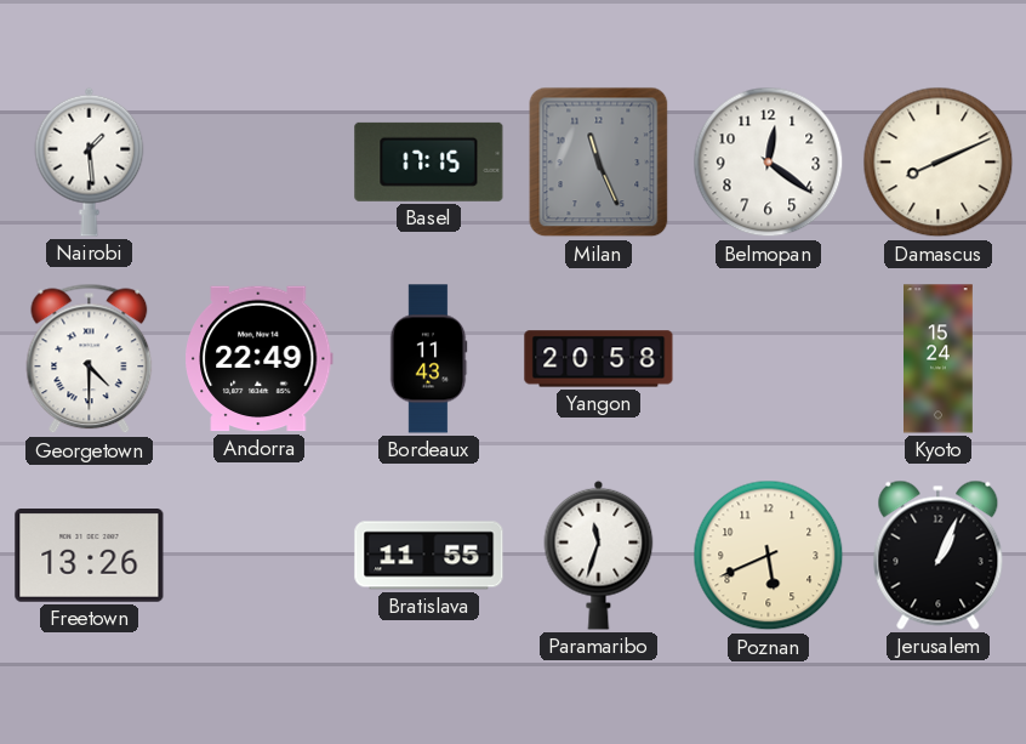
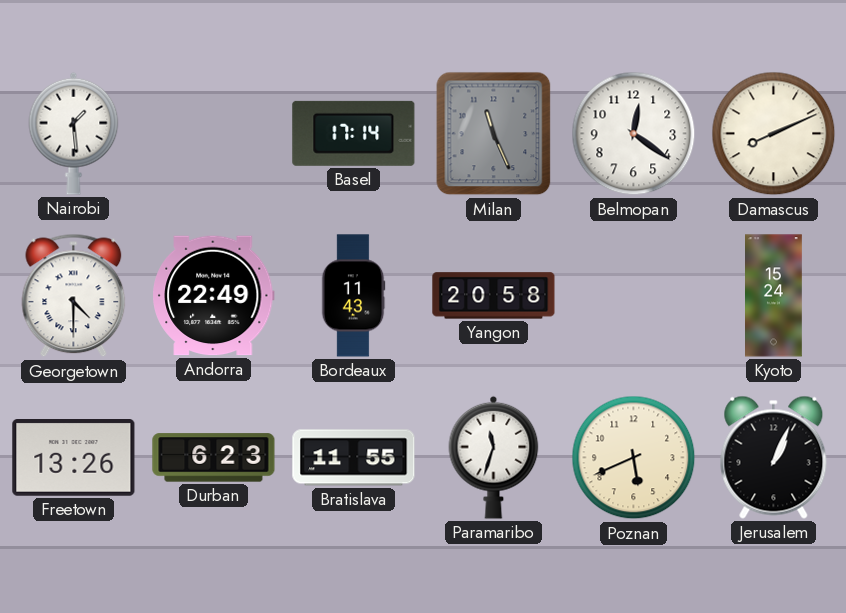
Basel: 17:15 -> 17:14
Durban: none -> 6:23
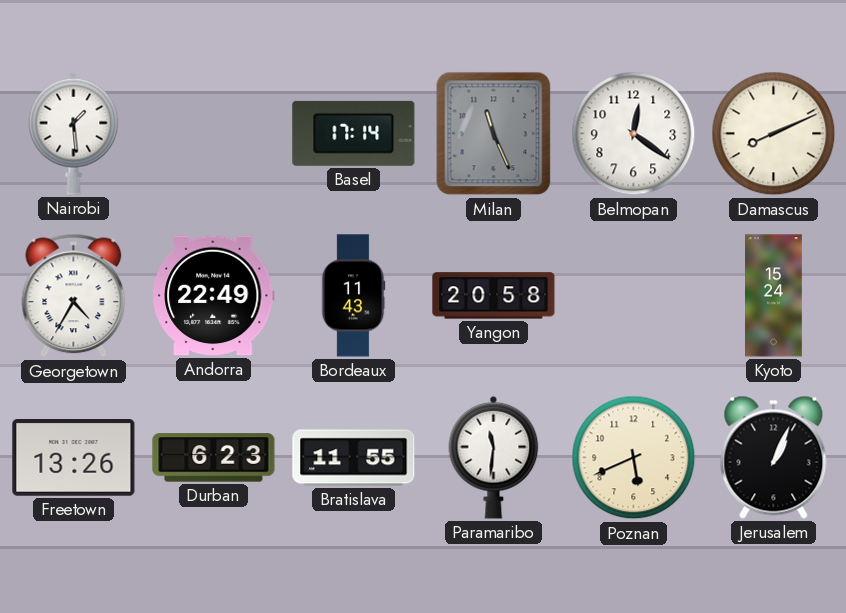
Georgetown: 4:30 -> 4:35
Paramaribo: 11:33 -> 11:31
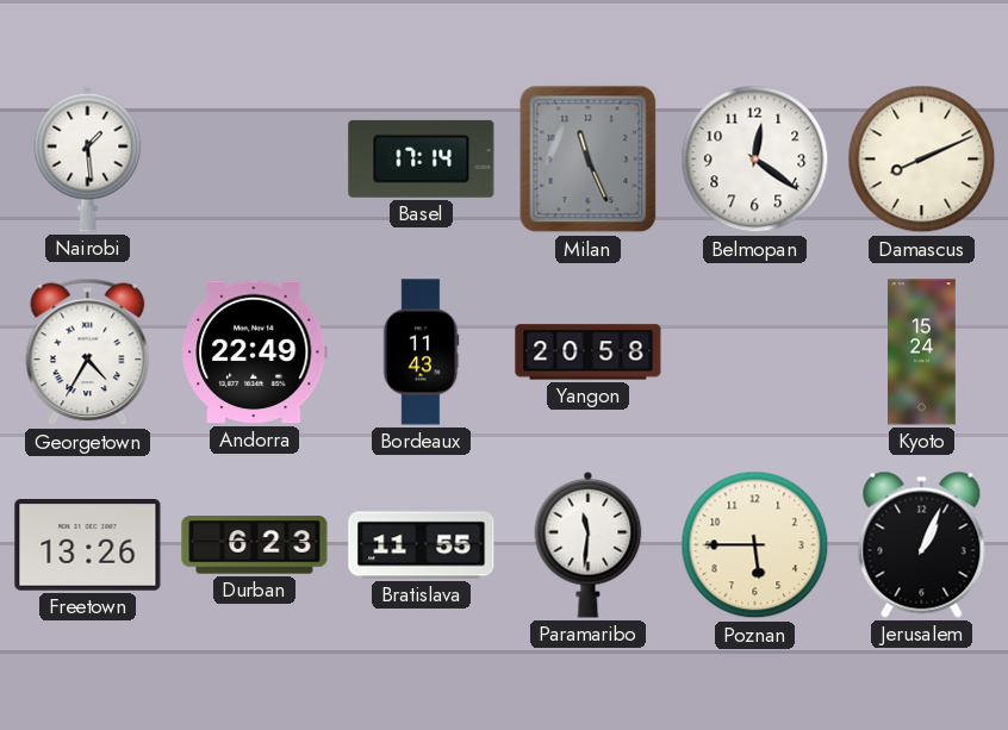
Poznan: 5:41 -> 5:45
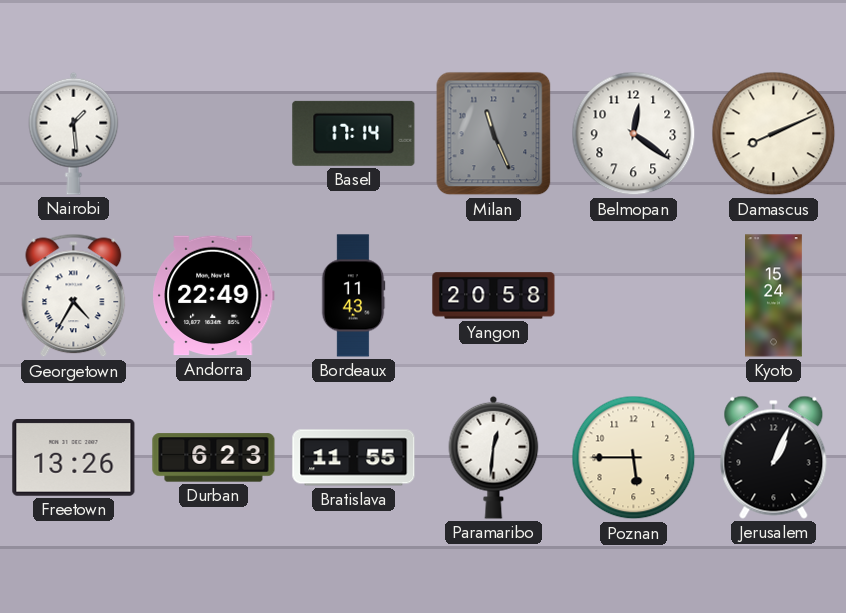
Paramaribo: 11:31 -> 12:31
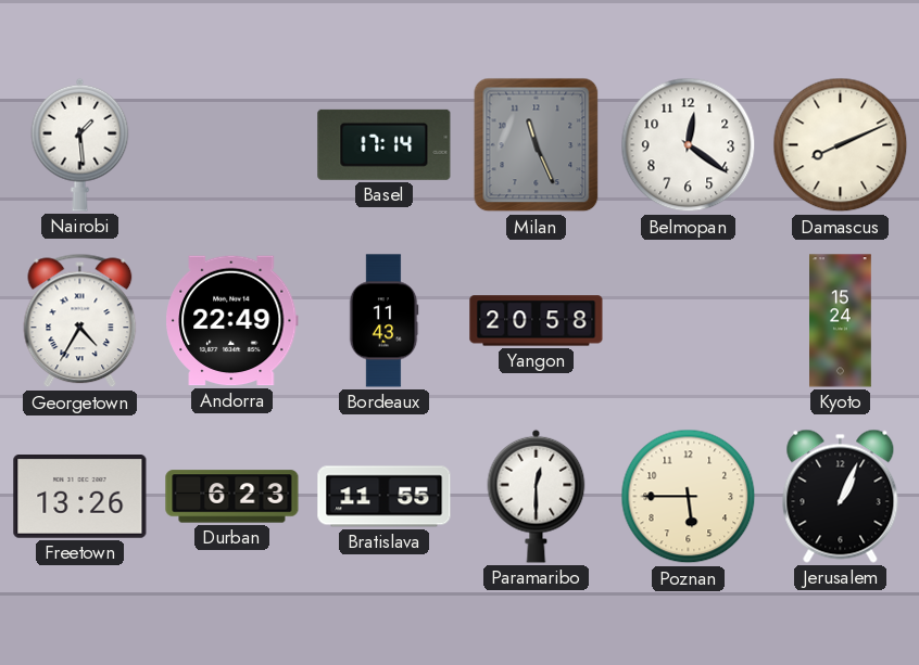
Paramaribo: 12:31 -> 12:30
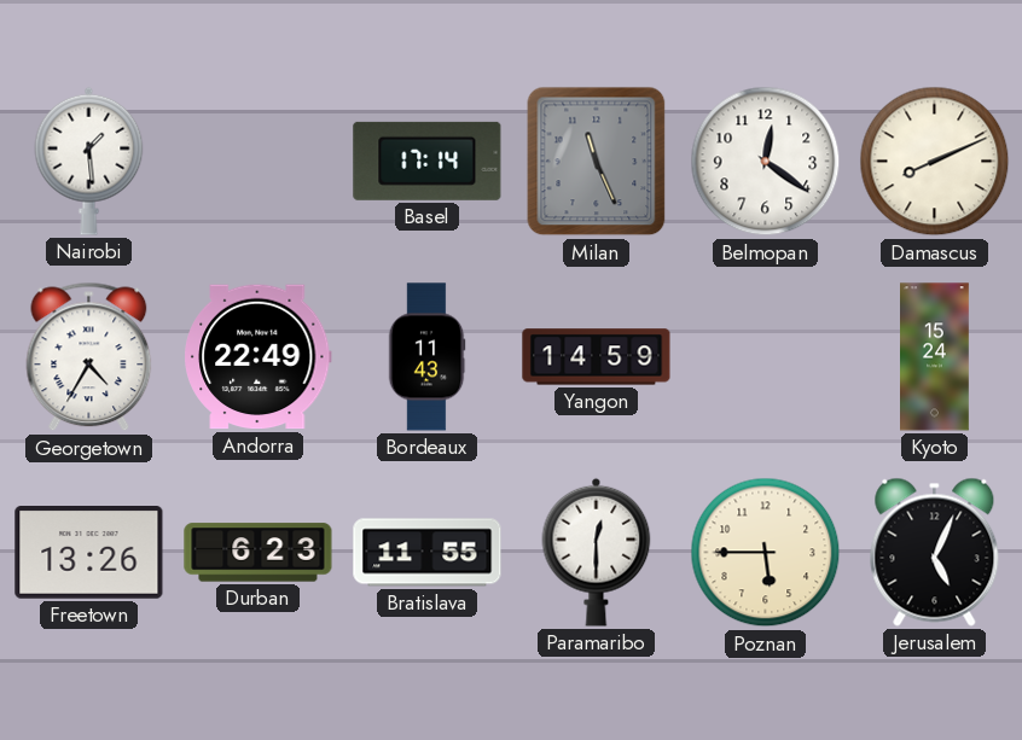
Yangon: 20:58 -> 14:59
Jerusalem: 1:04 -> 5:04
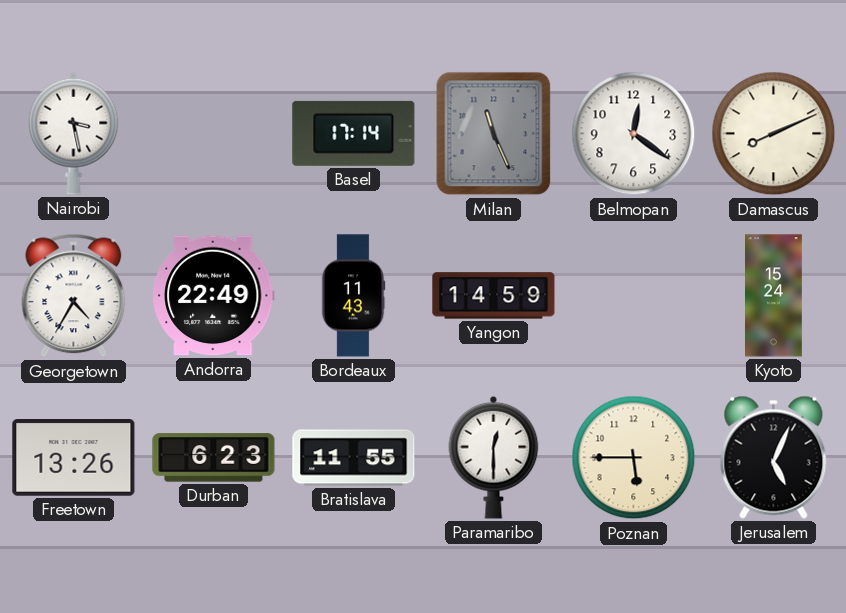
Nairobi: 1:29 -> 3:28
